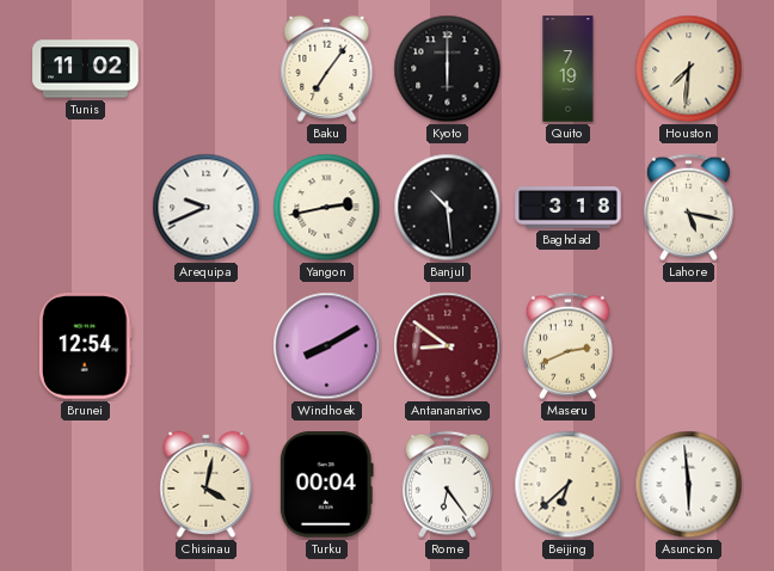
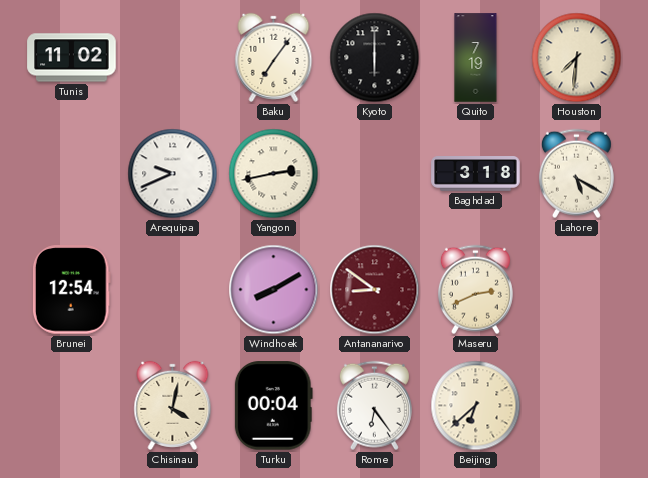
Banjul: 10:29 -> none
Lahore: 5:17 -> 5:20
Asuncion: 5:59 -> none
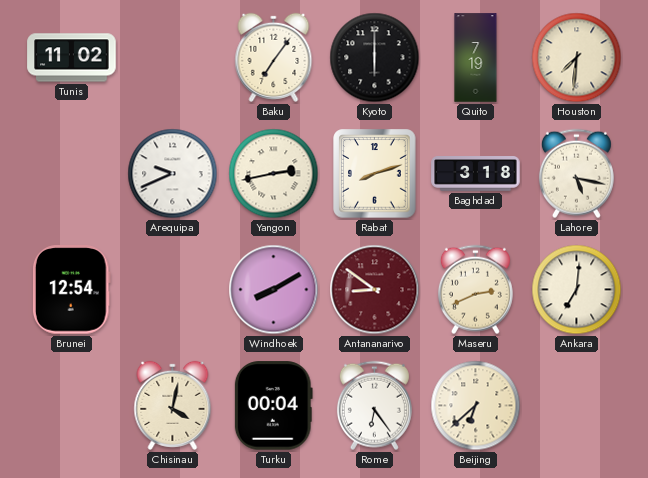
Rabat: none -> 8:12
Lahore: 5:20 -> 5:17
Ankara: none -> 7:01
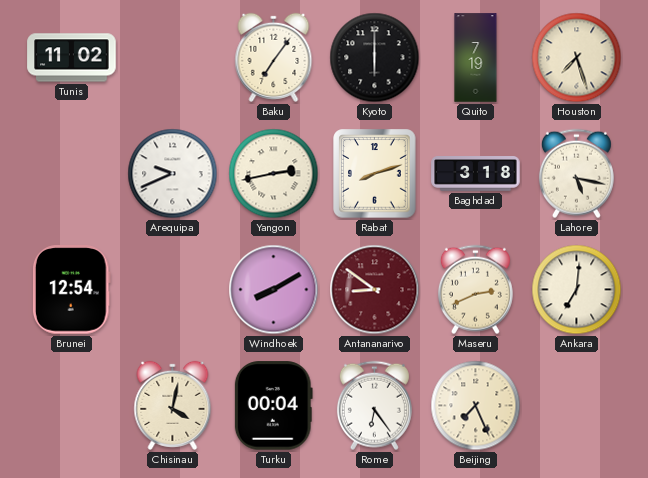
Houston: 7:31 -> 7:27
Beijing: 6:38 -> 7:26
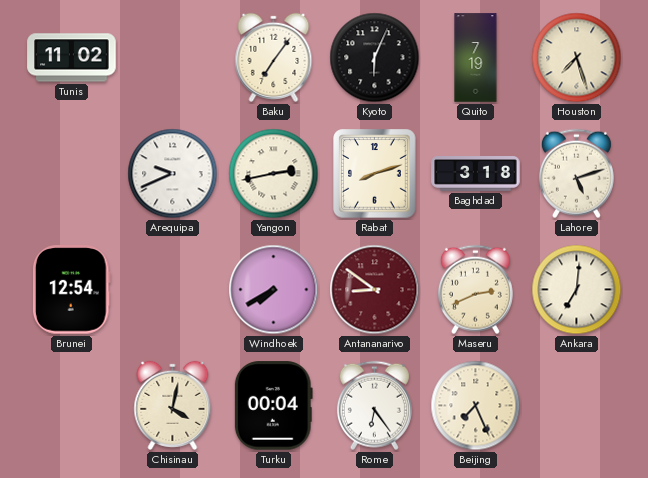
Kyoto: 6:00 -> 6:04
Lahore: 5:17 -> 5:12
Windhoek: 8:10 -> 7:40
